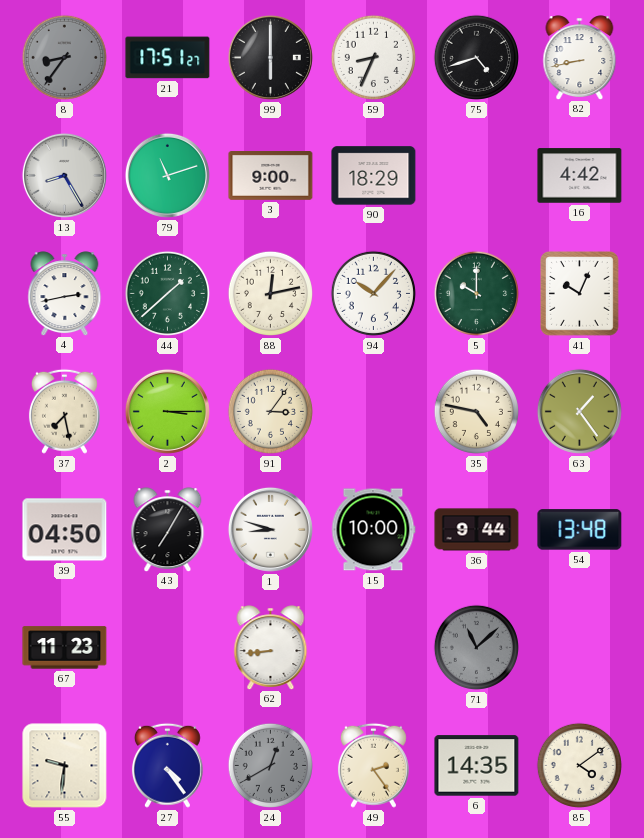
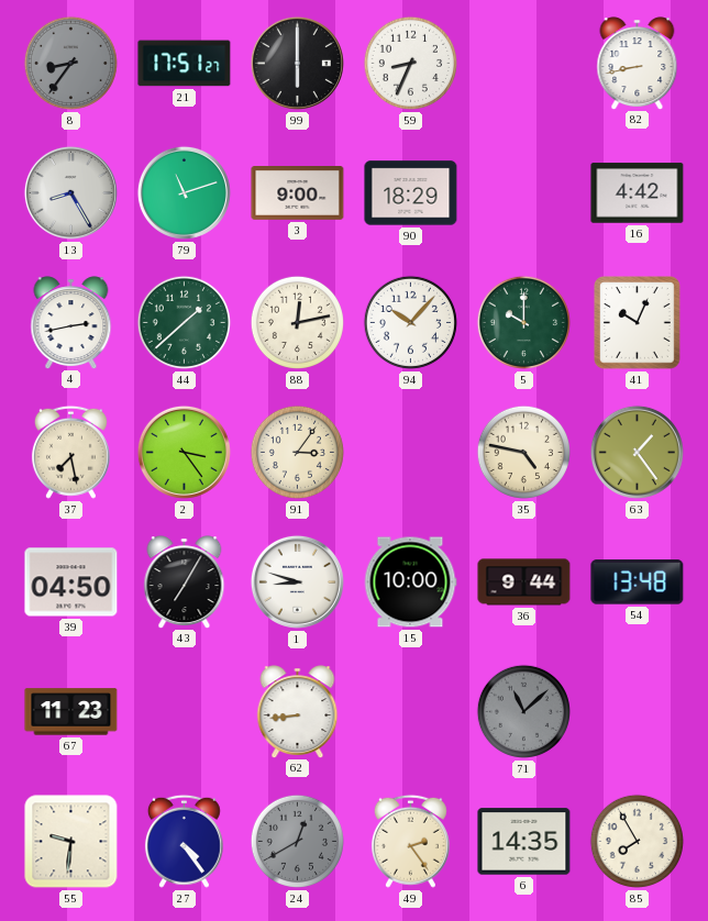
75: 4:42 -> none
2: 3:15 -> 3:24
85: 4:09 -> 7:55
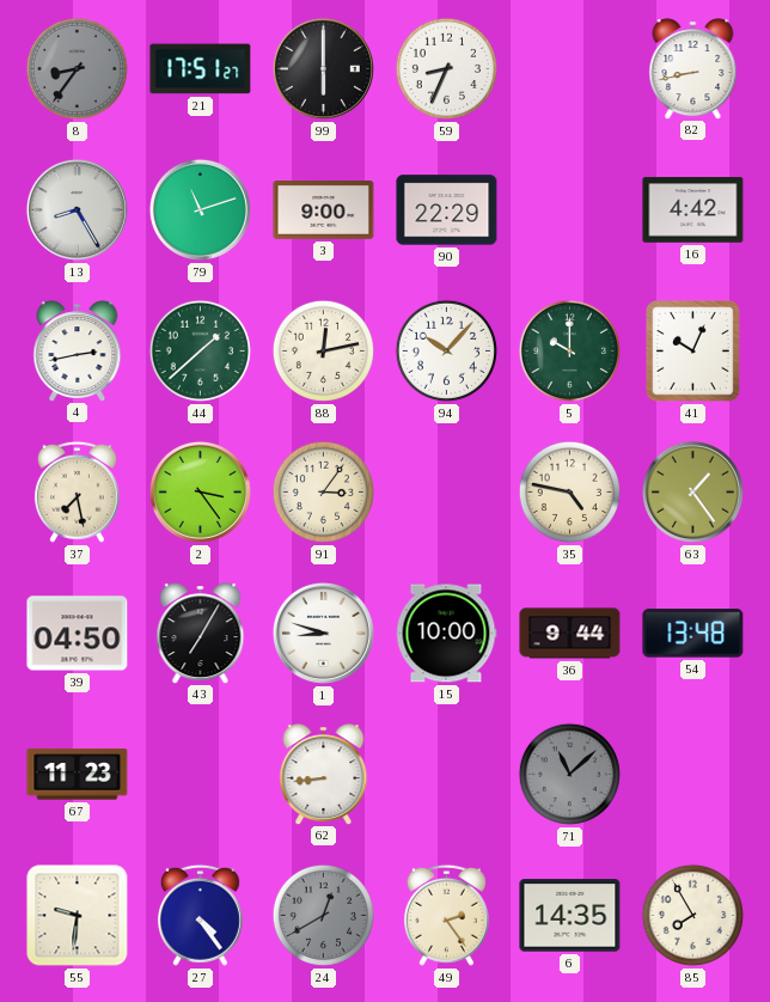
90: 18:29 -> 22:29
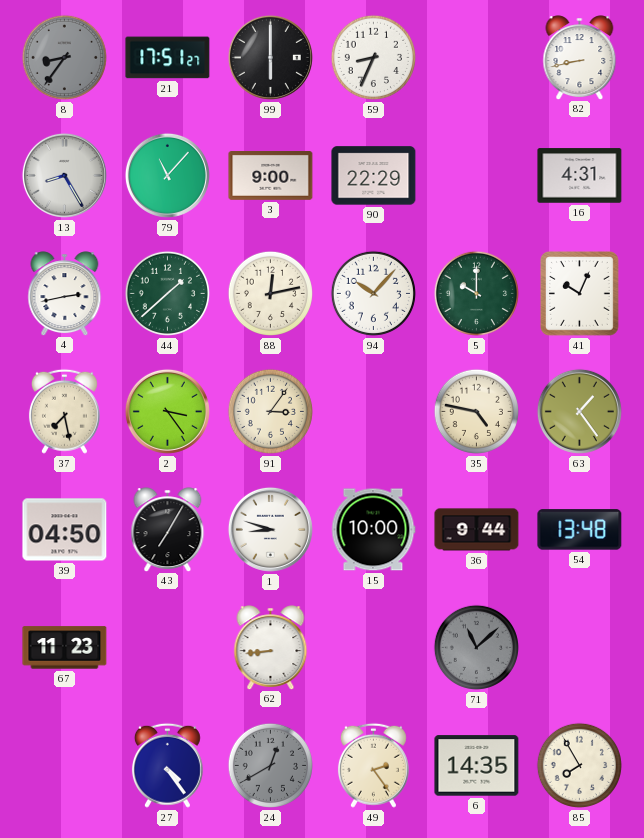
79: 11:12 -> 11:07
16: 4:42 -> 4:31
55: 9:31 -> none
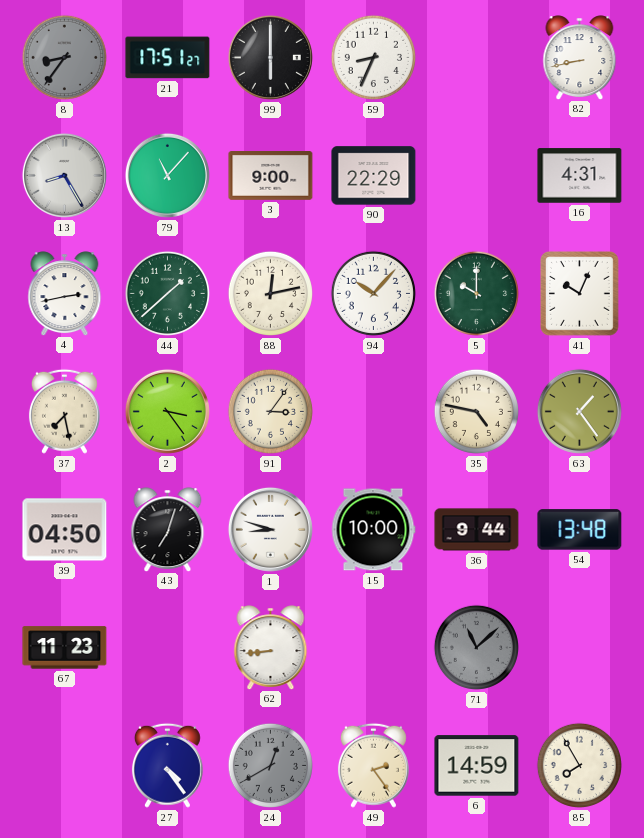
43: 7:05 -> 7:03
6: 14:35 -> 14:59
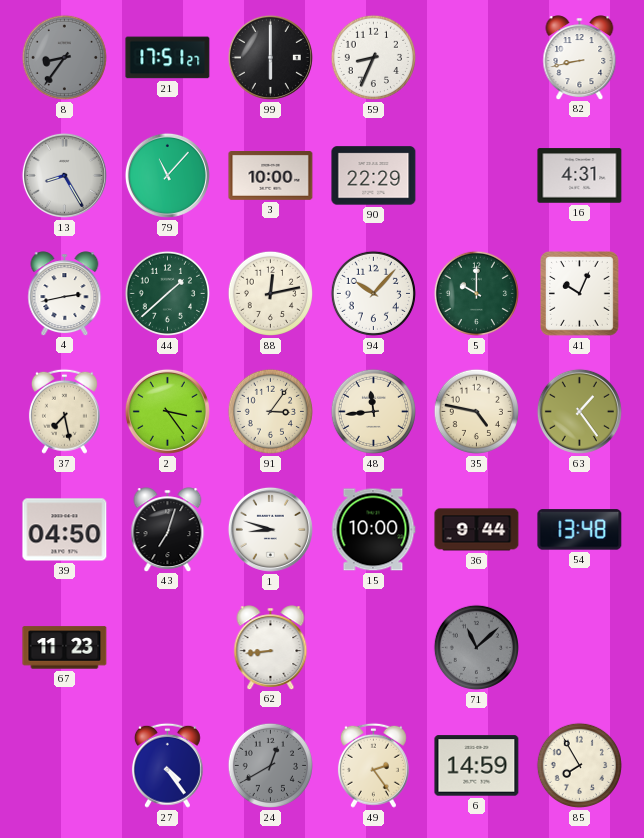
3: 9:00 -> 10:00
48: none -> 11:44
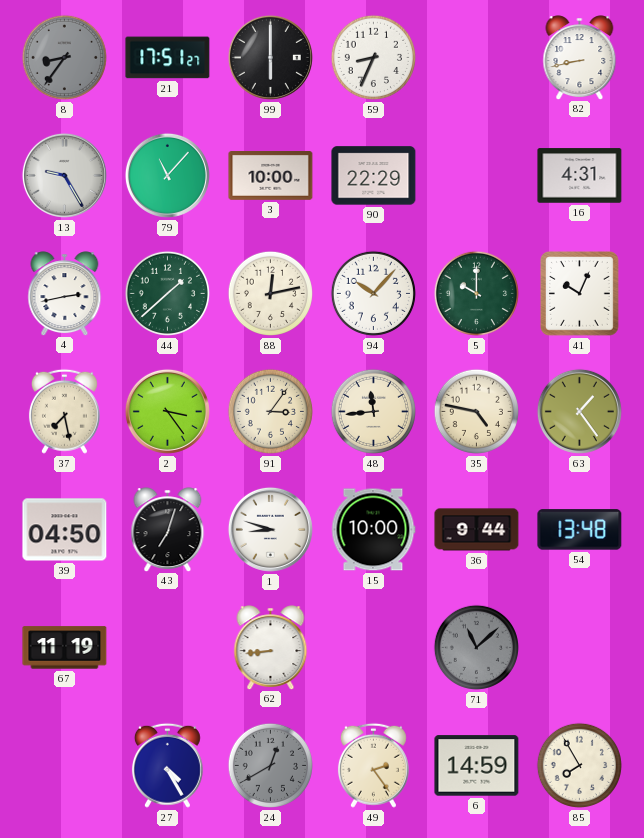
13: 8:25 -> 9:25
67: 11:23 -> 11:19
27: 4:24 -> 4:25
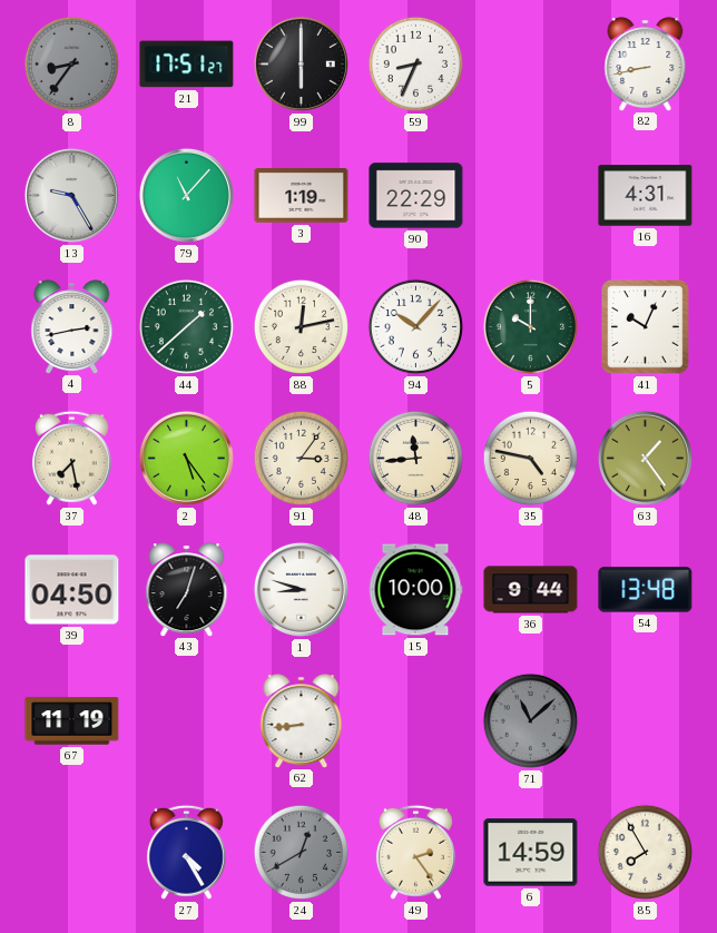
3: 10:00 -> 1:19
2: 3:24 -> 5:24
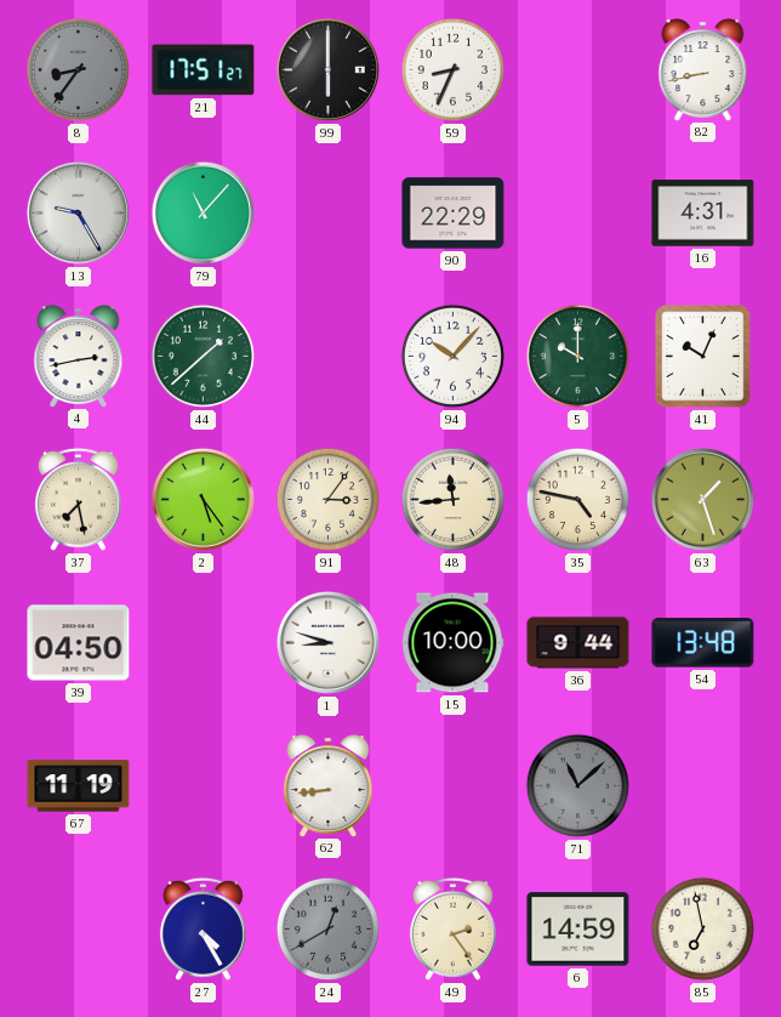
3: 1:19 -> none
88: 12:13 -> none
63: 1:24 -> 1:27
43: 7:03 -> none
85: 7:55 -> 6:58
